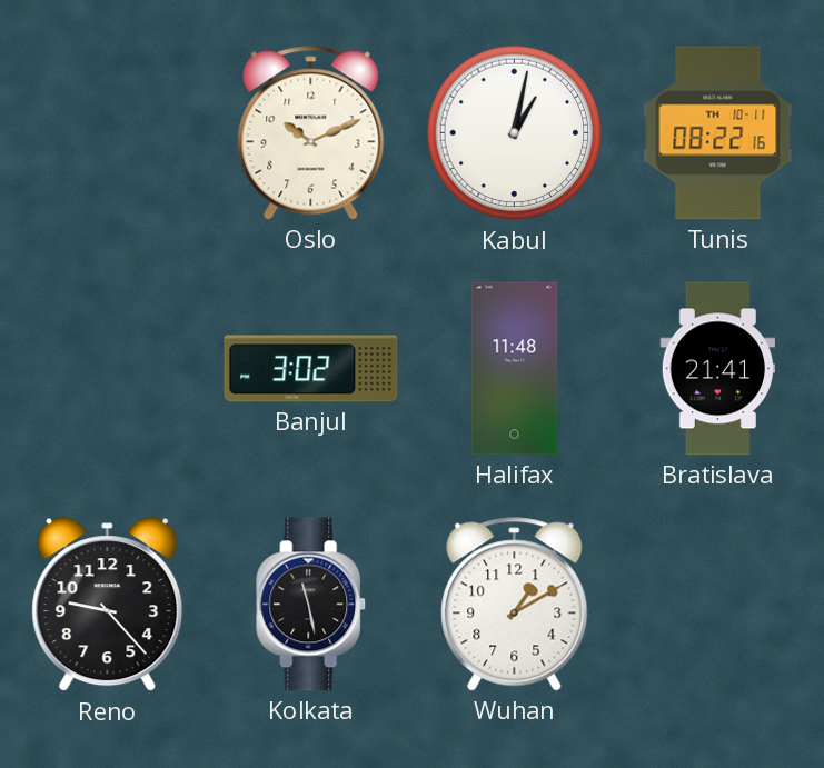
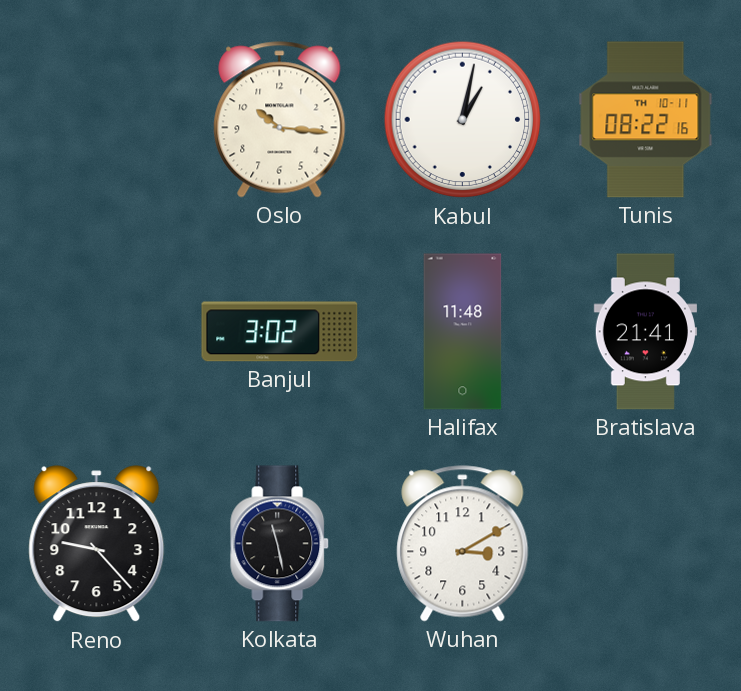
Oslo: 10:11 -> 10:16
Wuhan: 1:10 -> 3:10
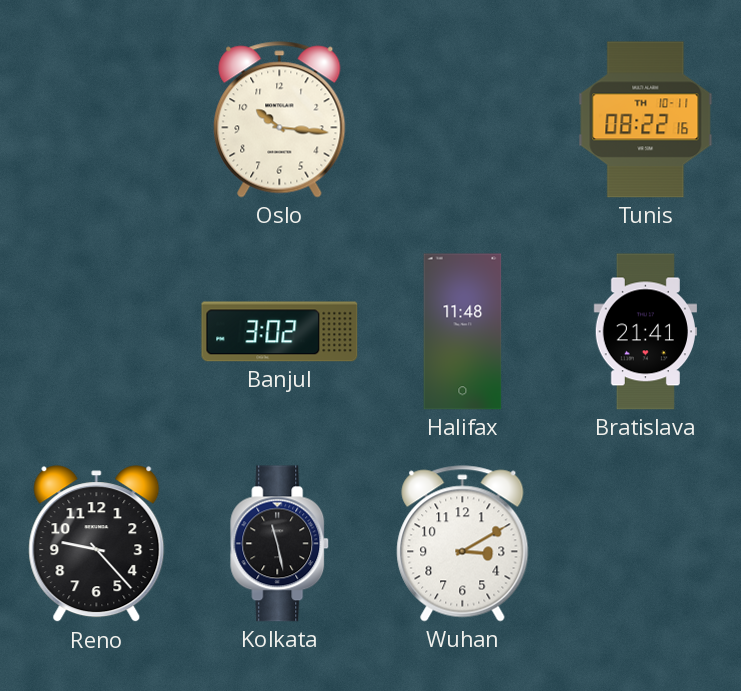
Kabul: 1:02 -> none
